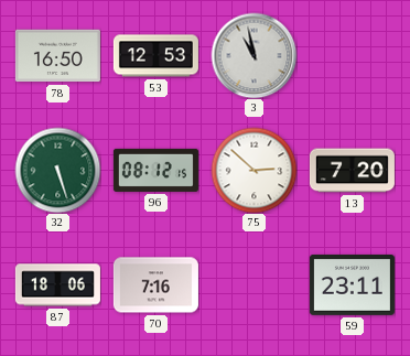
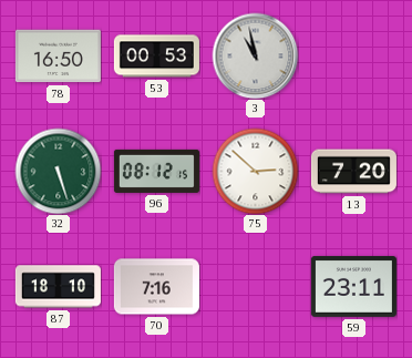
53: 12:53 -> 00:53
87: 18:06 -> 18:10
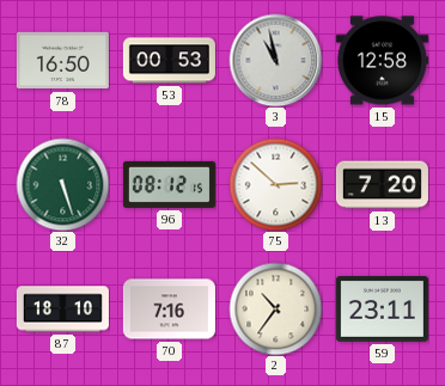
15: none -> 12:58
2: none -> 10:36
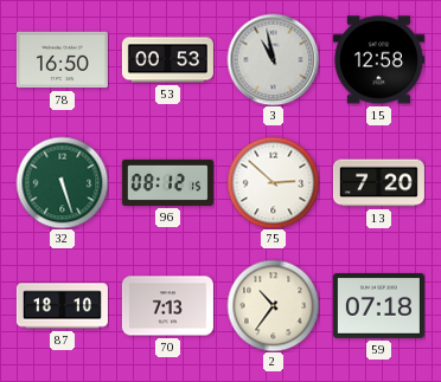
70: 7:16 -> 7:13
59: 23:11 -> 07:18
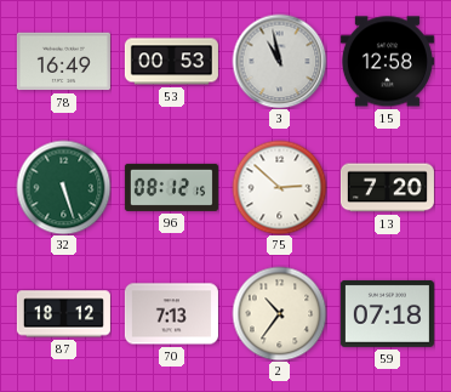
78: 16:50 -> 16:49
87: 18:10 -> 18:12
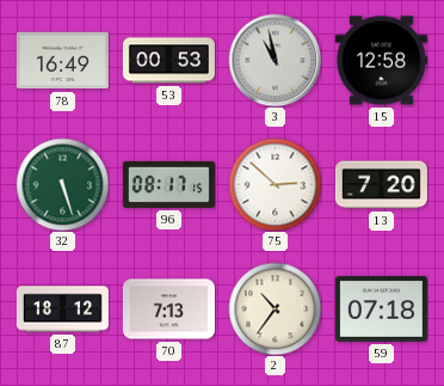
96: 08:12 -> 08:17
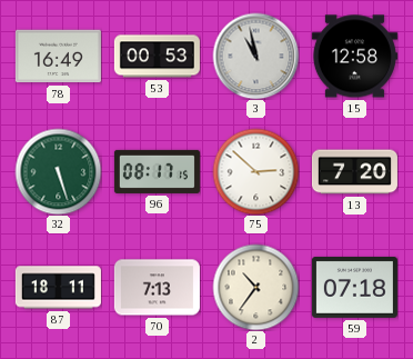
87: 18:12 -> 18:11
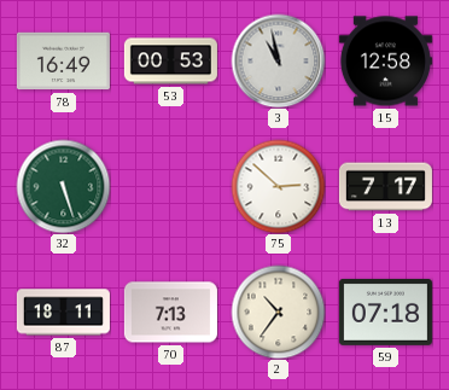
96: 08:17 -> none
13: 7:20 -> 7:17
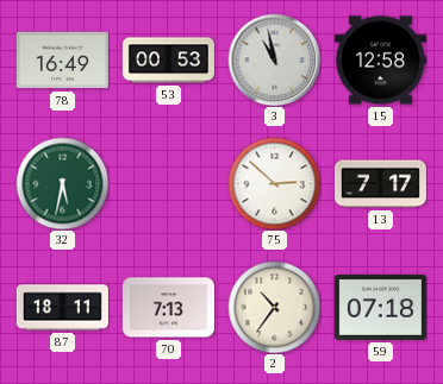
32: 5:27 -> 5:32
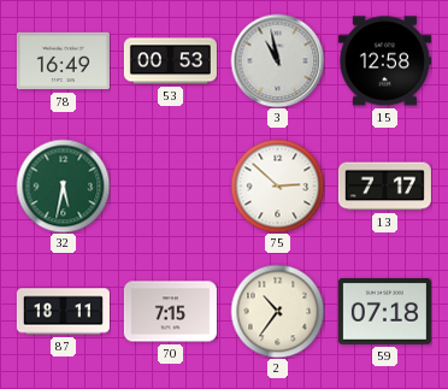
70: 7:13 -> 7:15
